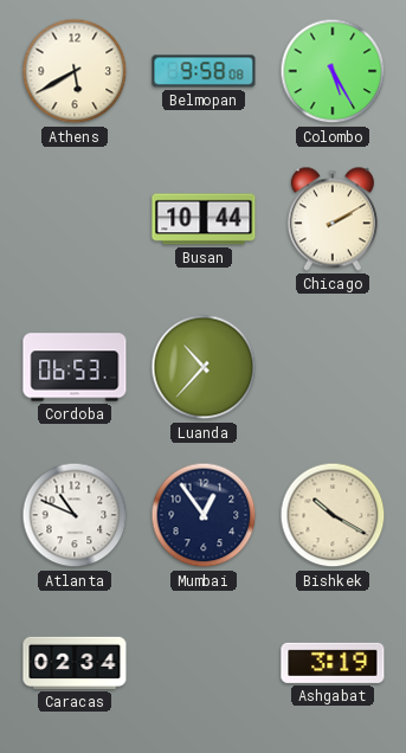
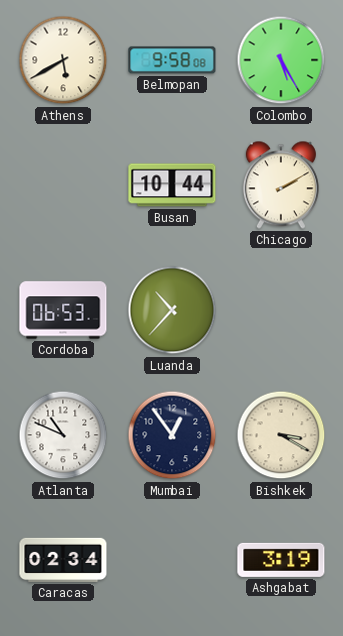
Bishkek: 10:20 -> 3:20
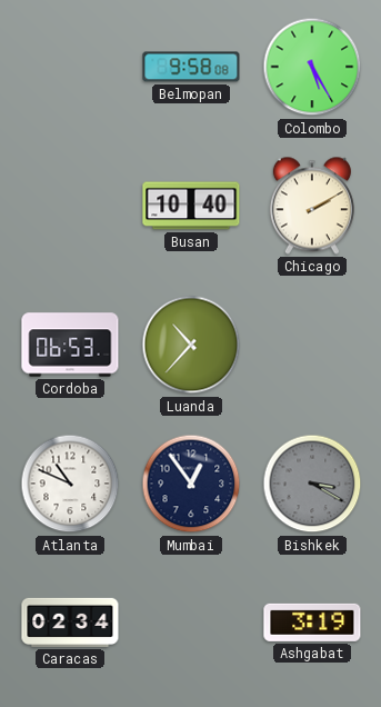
Athens: 5:40 -> none
Busan: 10:44 -> 10:40
Bishkek dial: cream -> grey
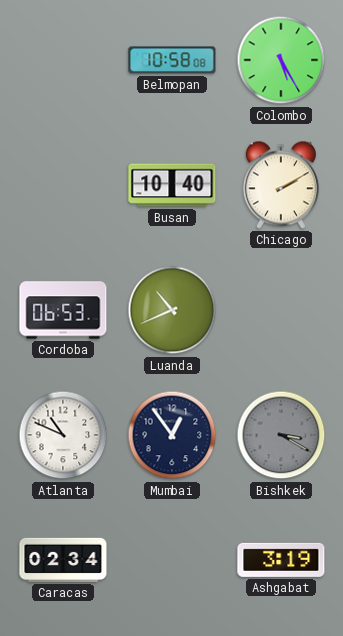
Belmopan: 9:58 -> 10:58
Luanda: 10:37 -> 10:41
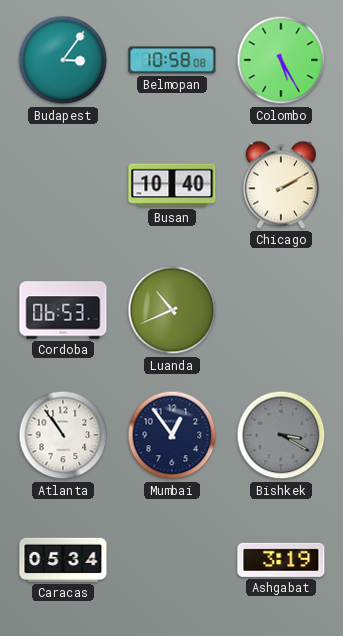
Budapest: none -> 3:06
Atlanta: 10:49 -> 10:54
Caracas: 02:34 -> 05:34
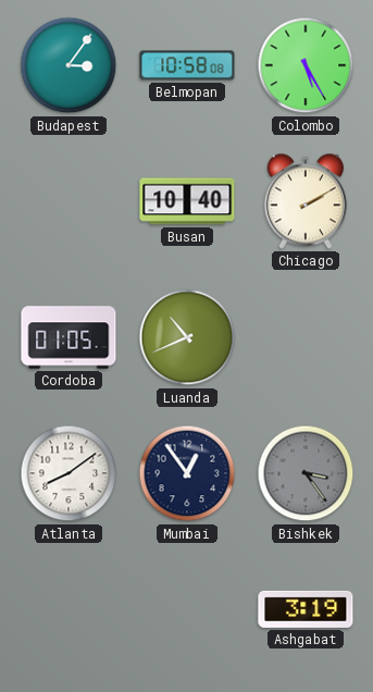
Cordoba: 06:53 -> 01:05
Atlanta: 10:54 -> 8:09
Bishkek: 3:20 -> 3:24
Caracas: 05:34 -> none
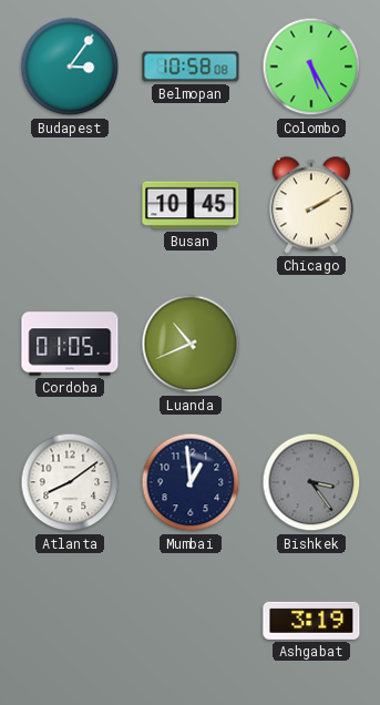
Busan: 10:40 -> 10:45
Mumbai: 12:54 -> 12:59
